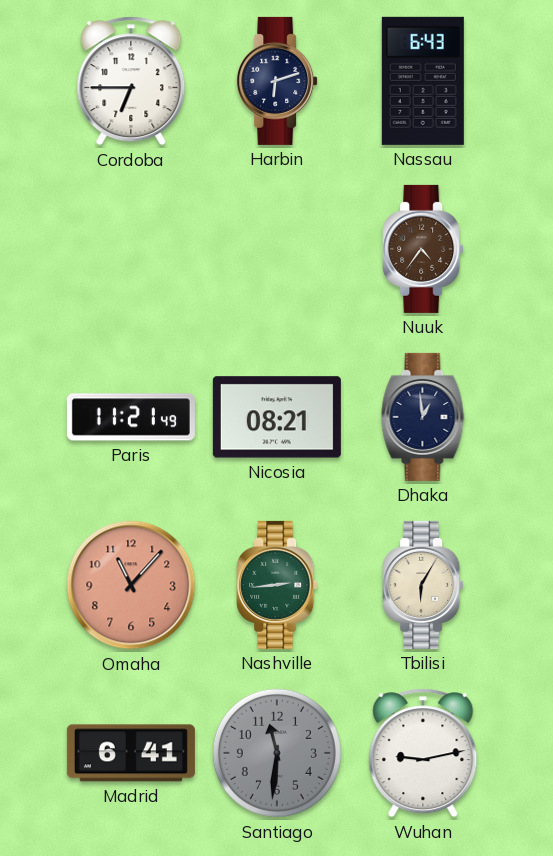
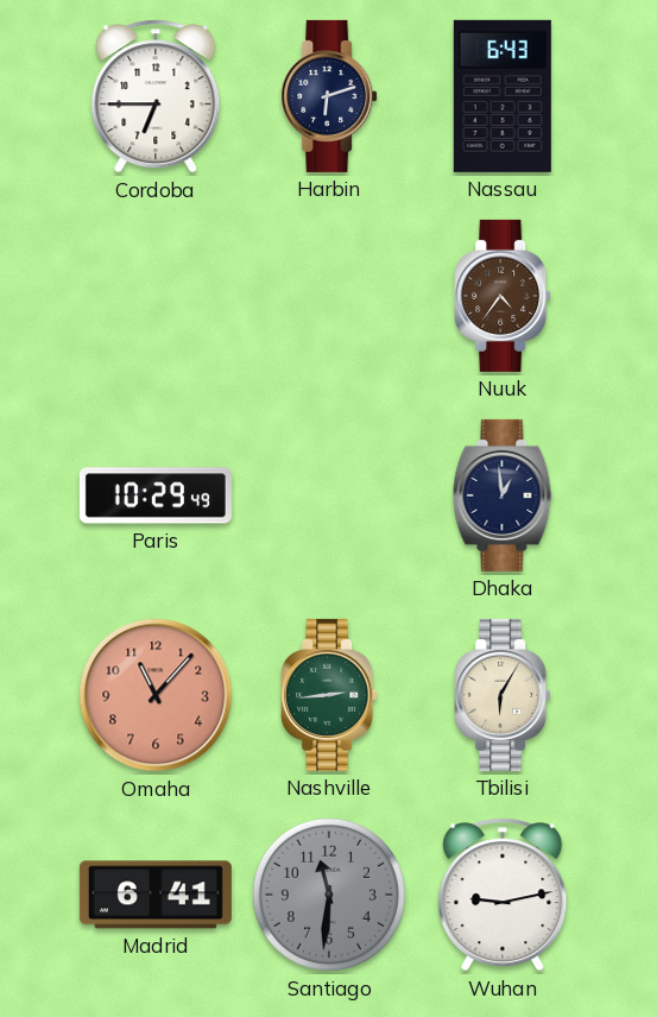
Paris: 11:21 -> 10:29
Nicosia: 08:21 -> none
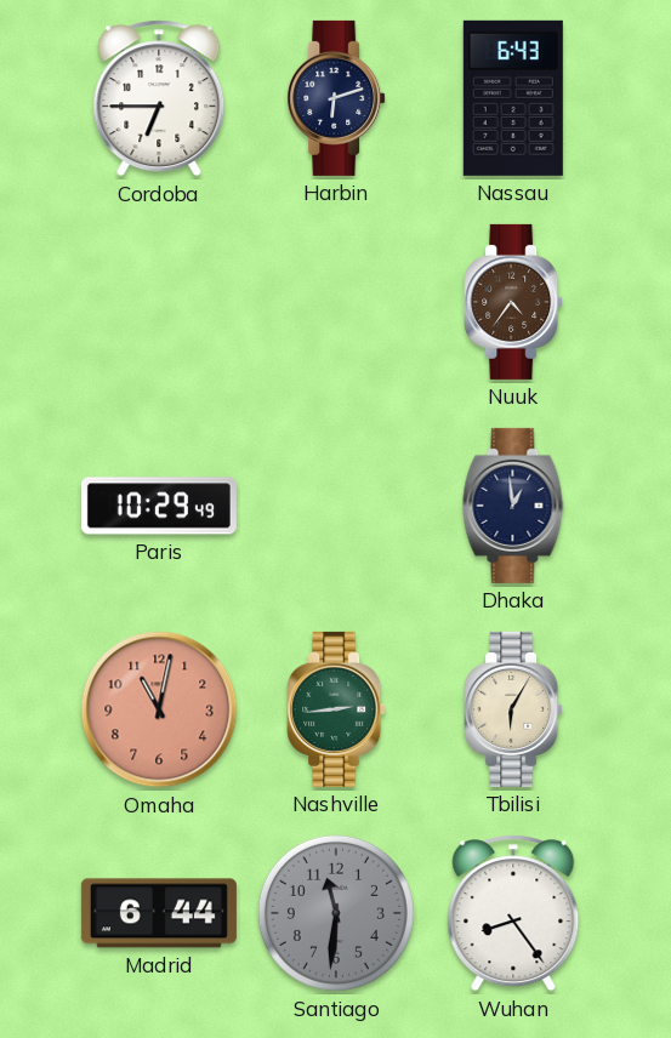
Omaha: 11:07 -> 11:02
Madrid: 6:41 -> 6:44
Wuhan: 9:13 -> 8:24
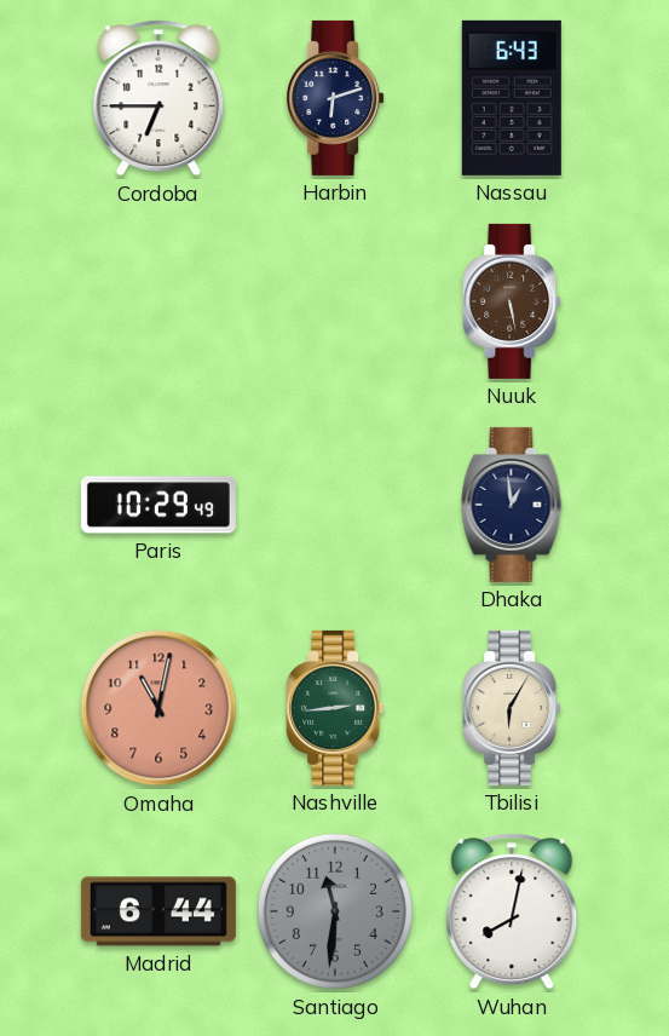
Nuuk: 4:36 -> 5:28
Wuhan: 8:24 -> 8:02
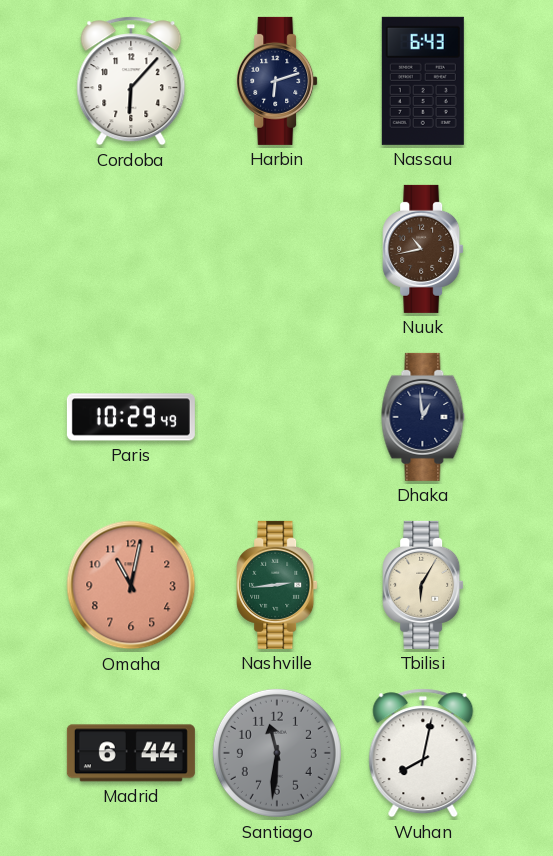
Cordoba: 6:45 -> 6:07
Nuuk: 5:28 -> 10:43
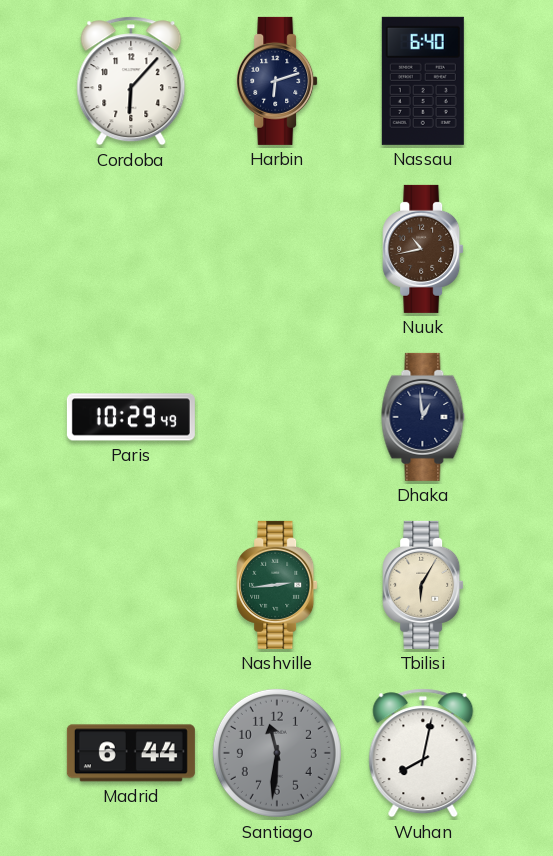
Nassau: 6:43 -> 6:40
Omaha: 11:02 -> none
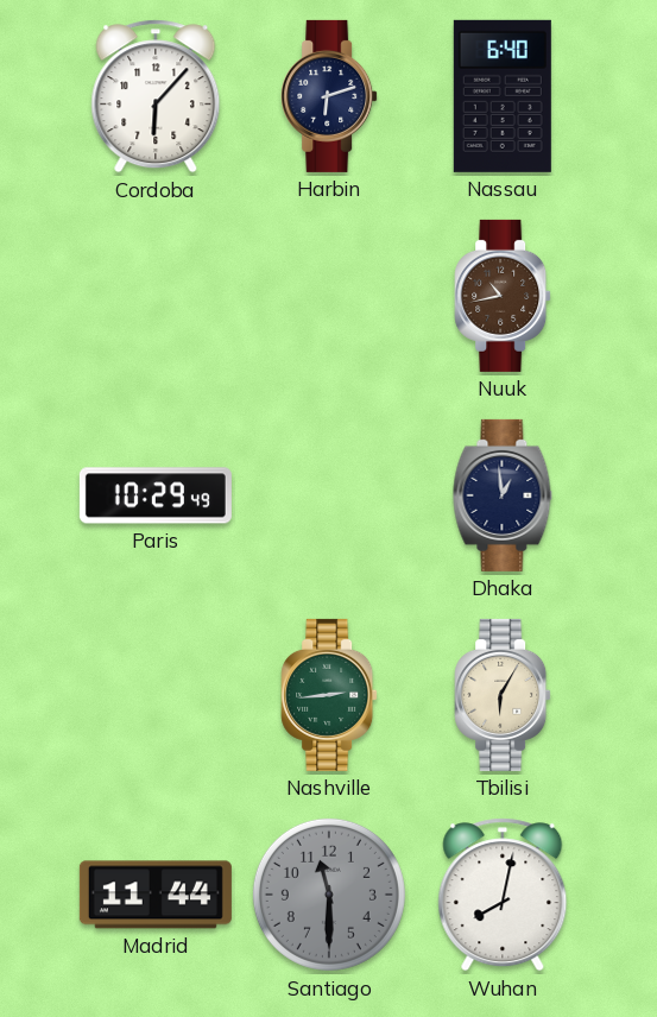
Madrid: 6:44 -> 11:44
Santiago: 11:31 -> 11:30
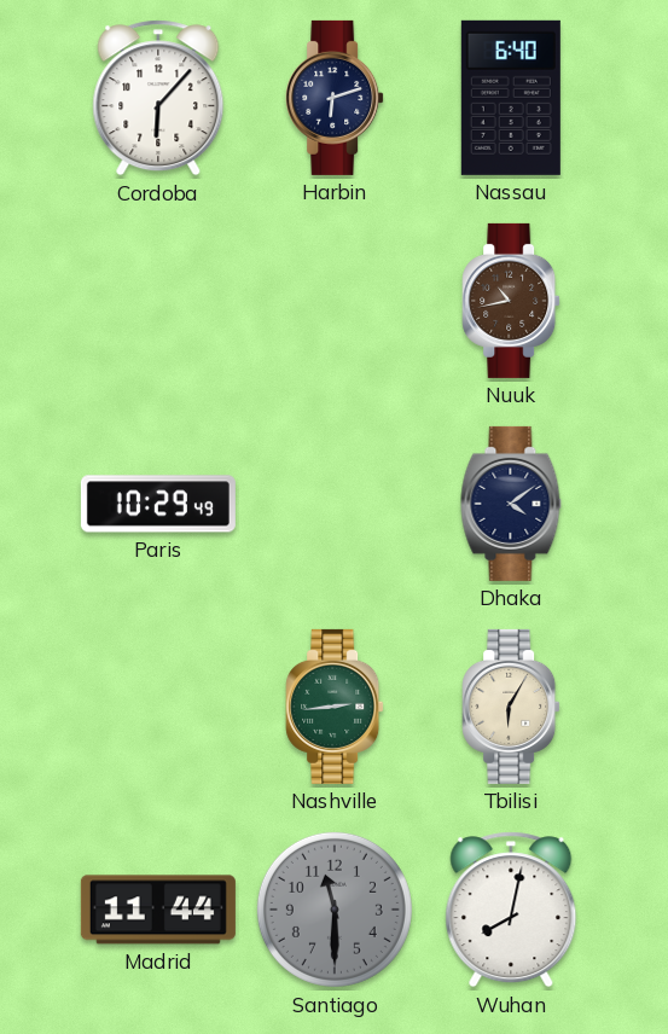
Dhaka: 12:59 -> 4:09
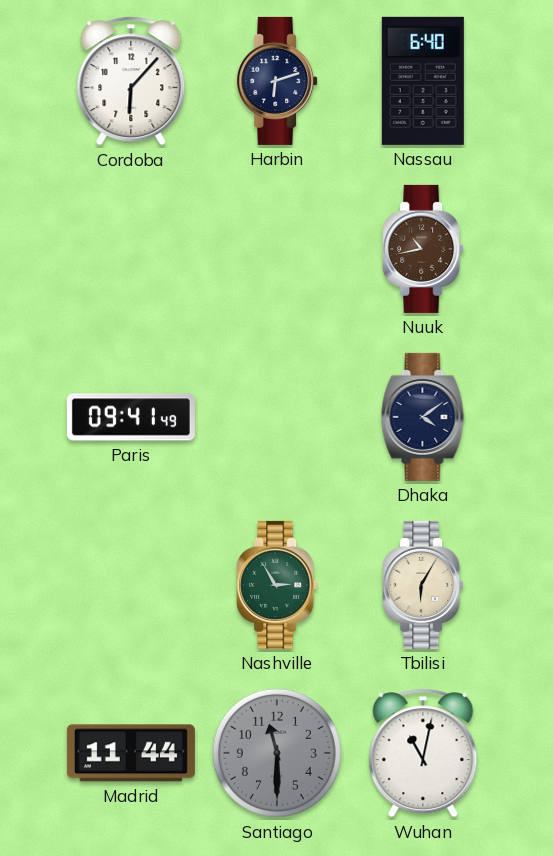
Paris: 10:29 -> 09:41
Nashville: 2:44 -> 2:55
Wuhan: 8:02 -> 11:02
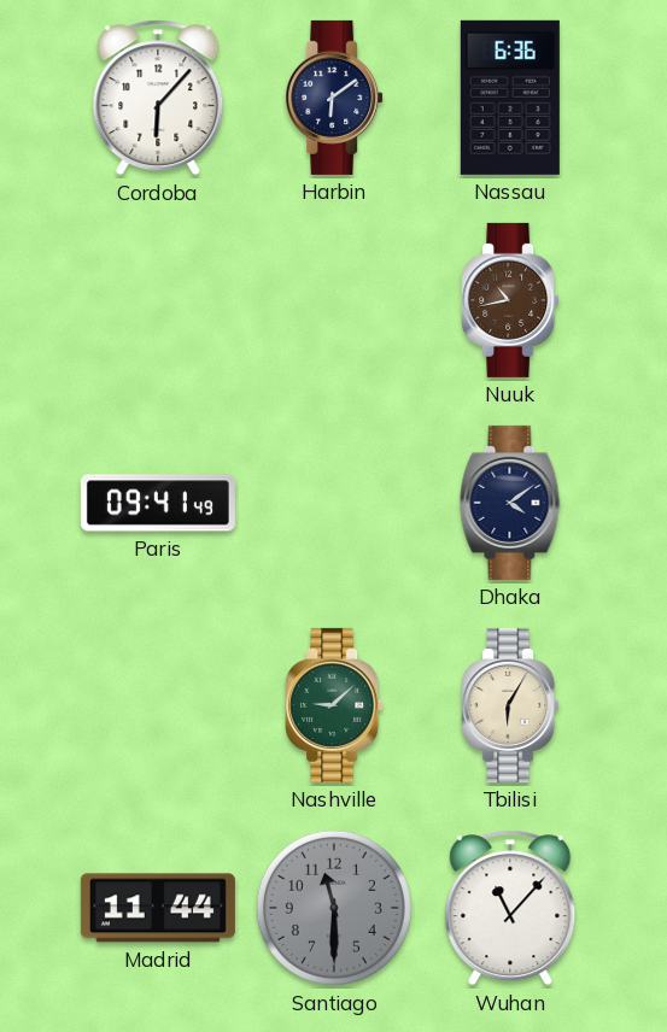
Harbin: 6:12 -> 6:09
Nassau: 6:40 -> 6:36
Nashville: 2:55 -> 9:08
Wuhan: 11:02 -> 11:07
